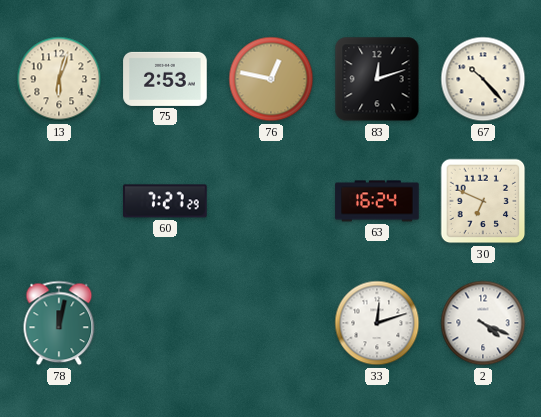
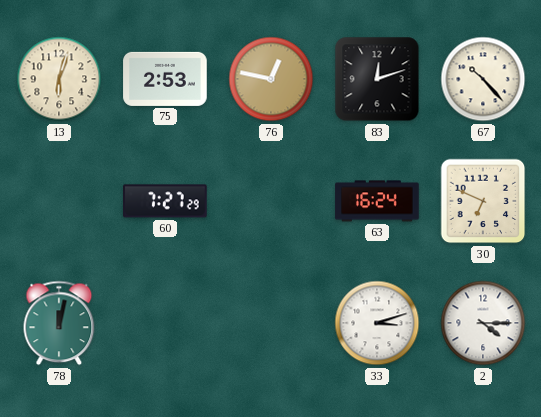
33: 12:12 -> 3:12
2: 4:19 -> 4:15
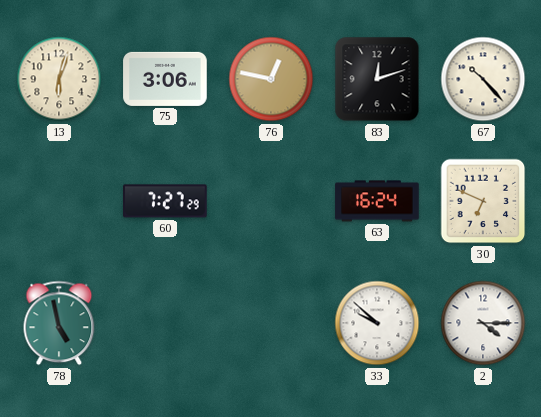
75: 2:53 -> 3:06
78: 12:02 -> 4:58
33: 3:12 -> 9:52
